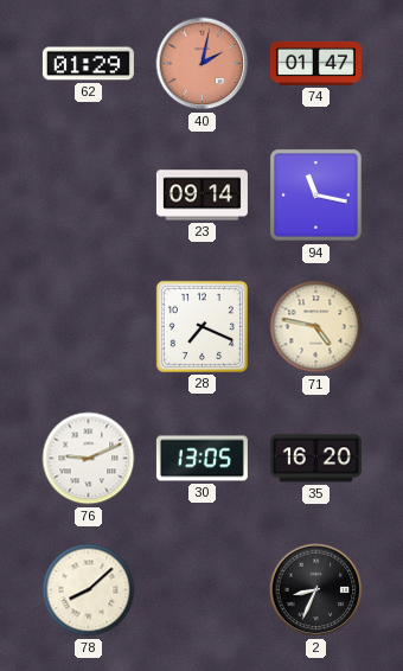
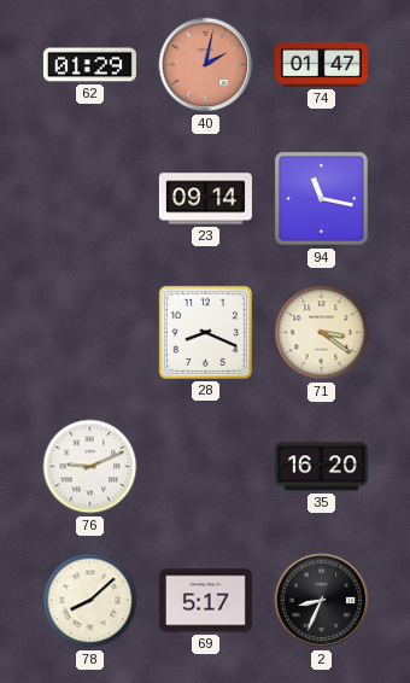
28: 7:19 -> 8:19
71: 4:47 -> 3:21
30: 13:05 -> none
69: none -> 5:17
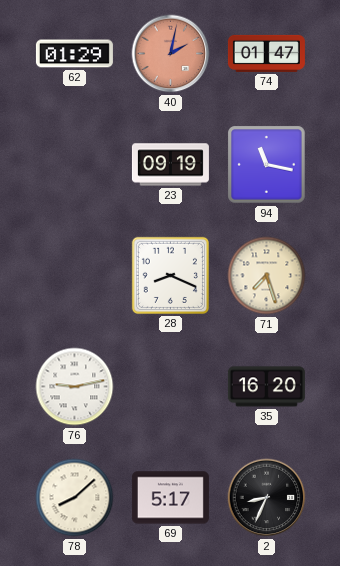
23: 09:14 -> 09:19
71: 3:21 -> 7:27
76: 9:11 -> 9:13
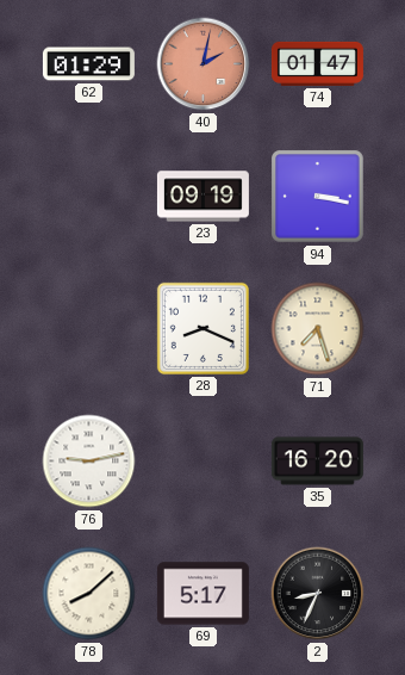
94: 11:17 -> 3:17
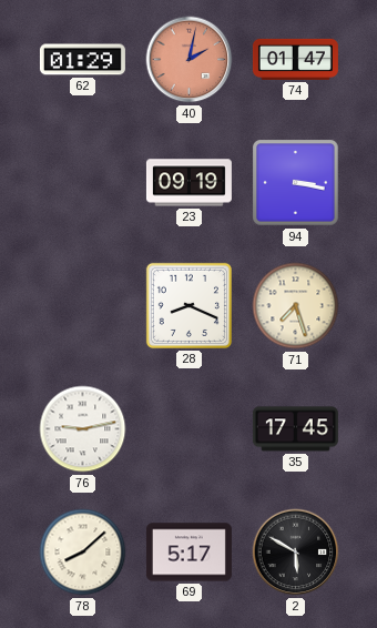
35: 16:20 -> 17:45
2: 8:34 -> 5:50
